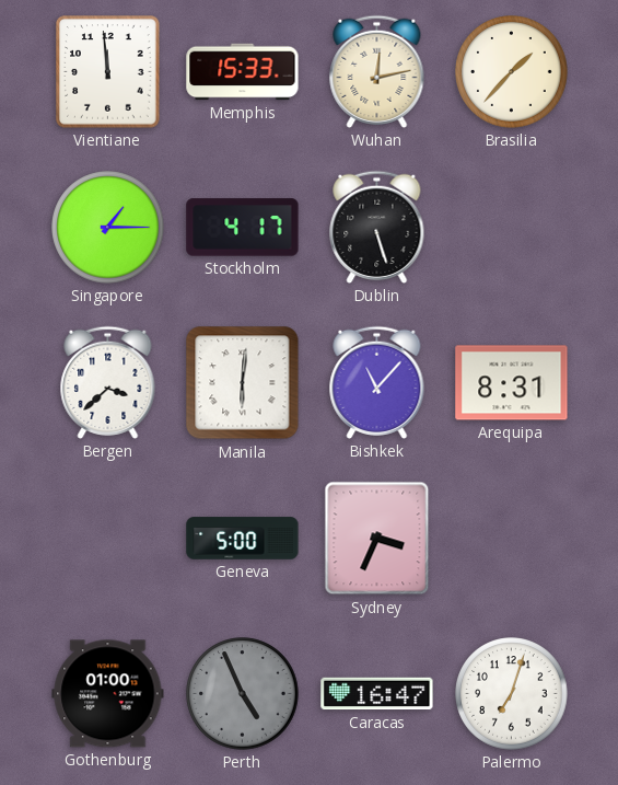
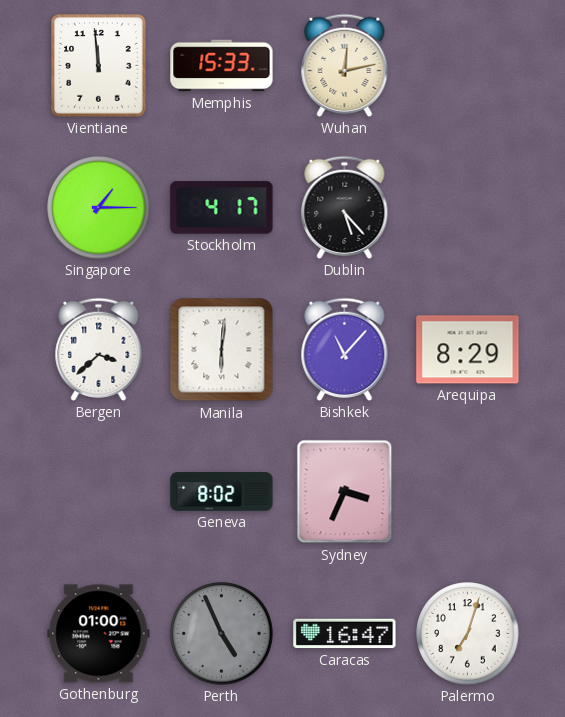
Brasilia: 1:37 -> none
Dublin: 5:27 -> 5:23
Arequipa: 8:31 -> 8:29
Geneva: 5:00 -> 8:02
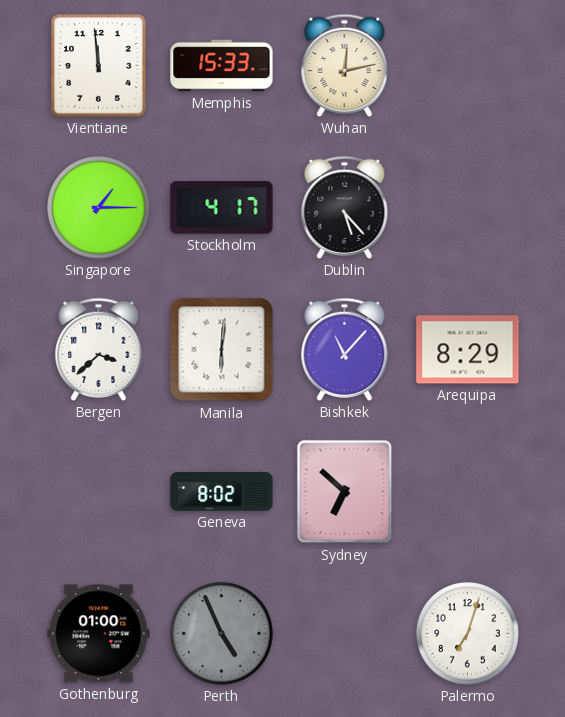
Sydney: 3:34 -> 6:52
Caracas: 16:47 -> none
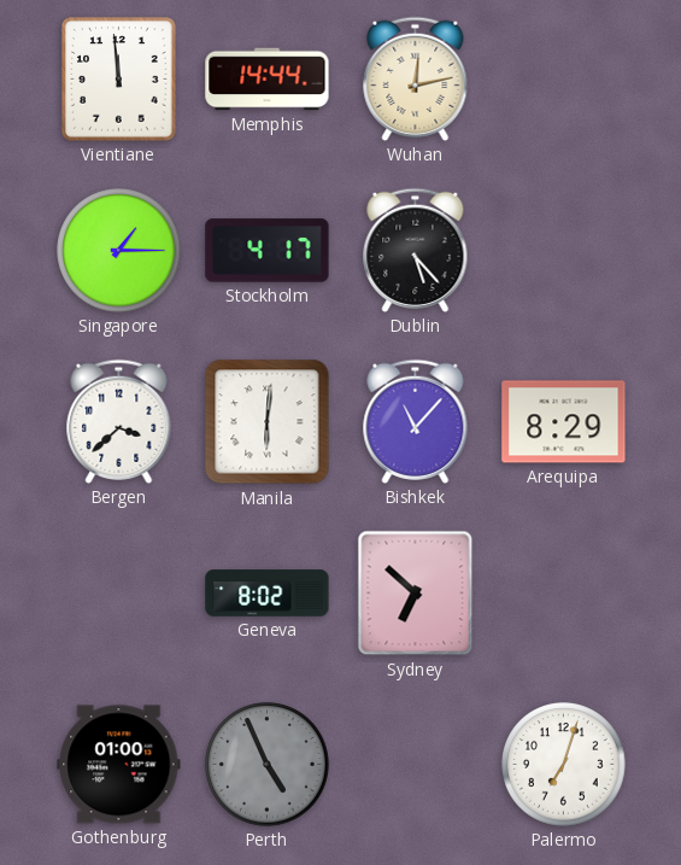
Memphis: 15:33 -> 14:44
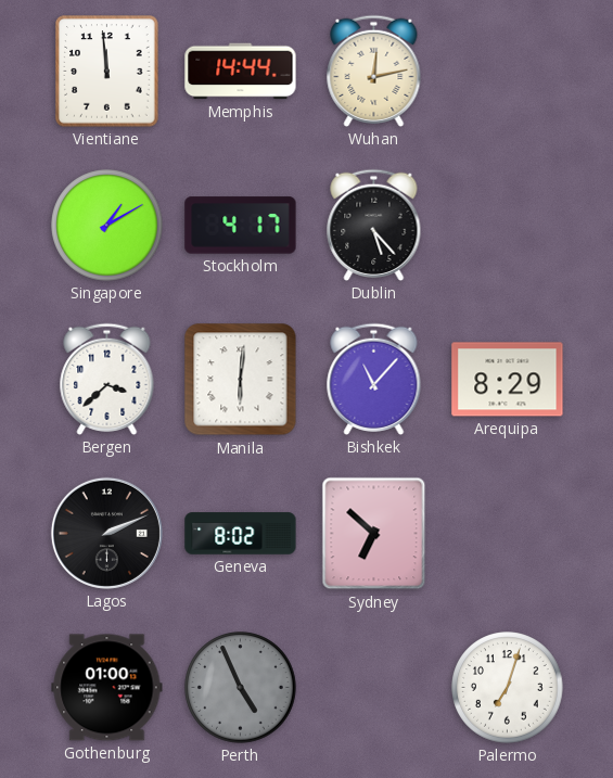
Singapore: 1:15 -> 1:10
Lagos: none -> 2:11
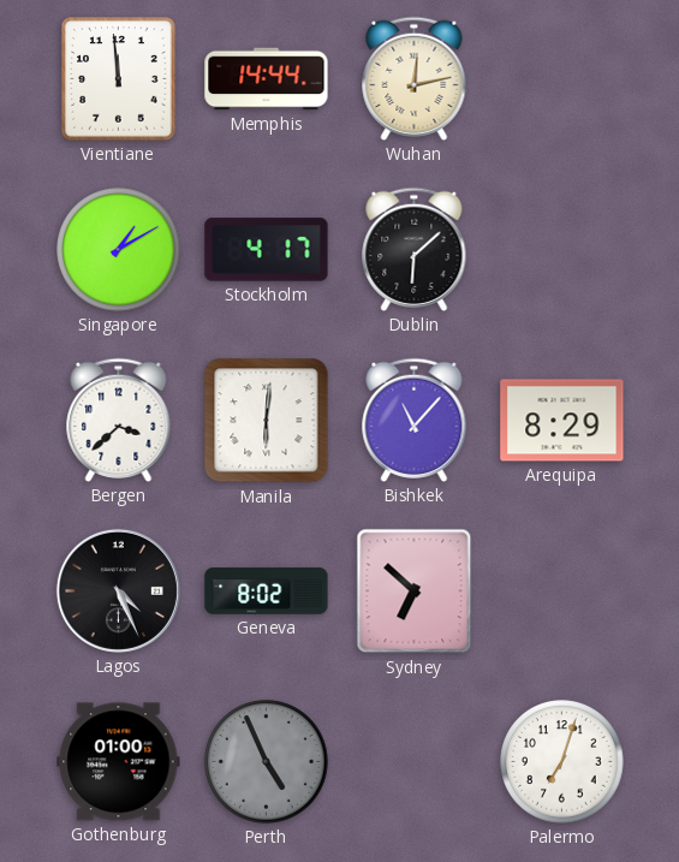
Dublin: 5:23 -> 6:08
Lagos: 2:11 -> 4:26
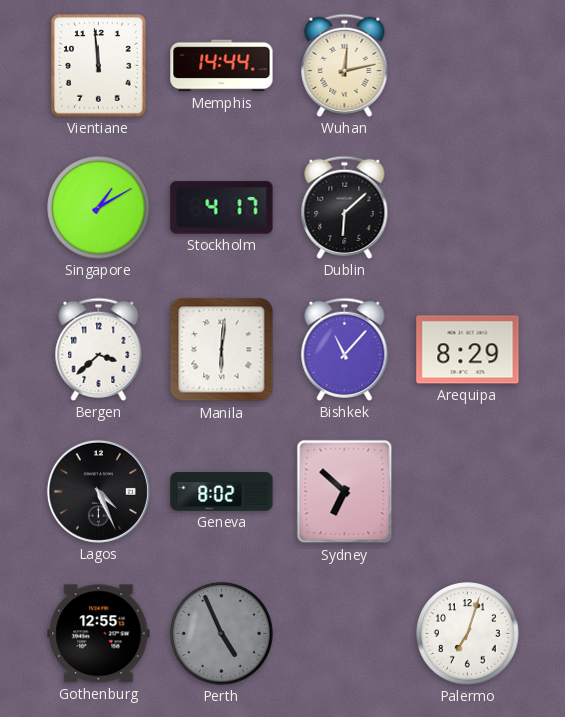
Gothenburg: 01:00 -> 12:55
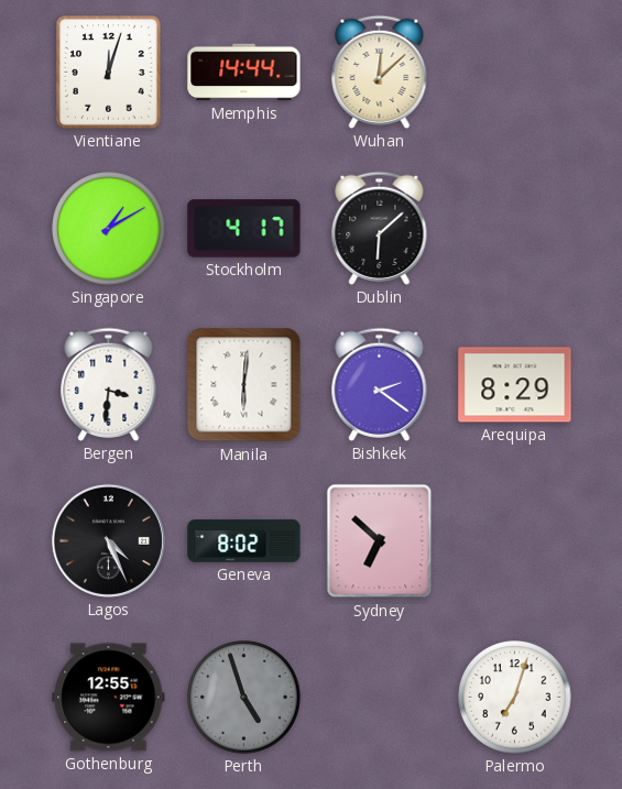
Vientiane: 11:59 -> 12:03
Wuhan: 12:13 -> 12:08
Bergen: 3:38 -> 3:31
Bishkek: 11:07 -> 2:21
Perth: 4:56 -> 4:57
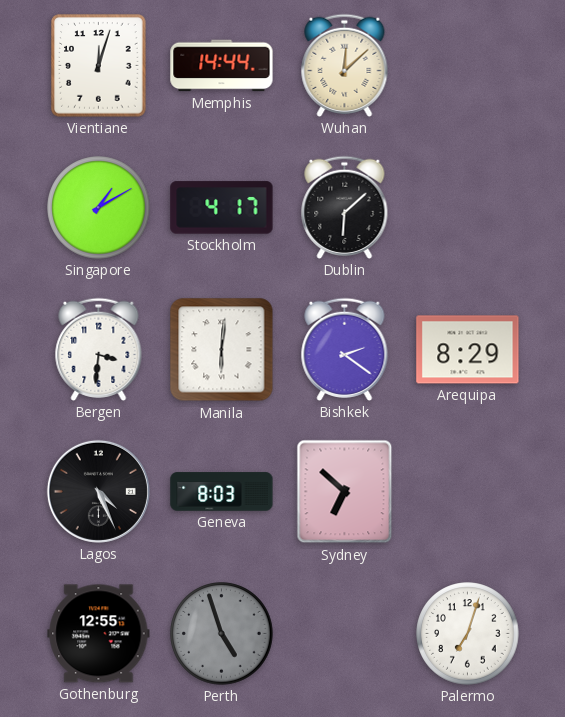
Geneva: 8:02 -> 8:03
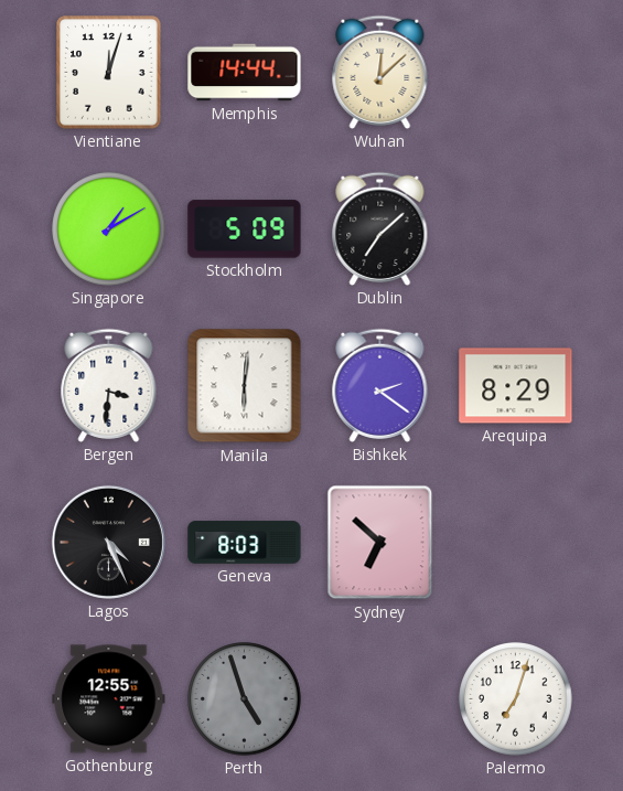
Stockholm: 4:17 -> 5:09
Dublin: 6:08 -> 7:08
